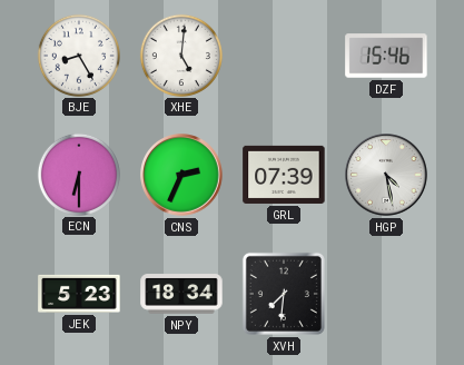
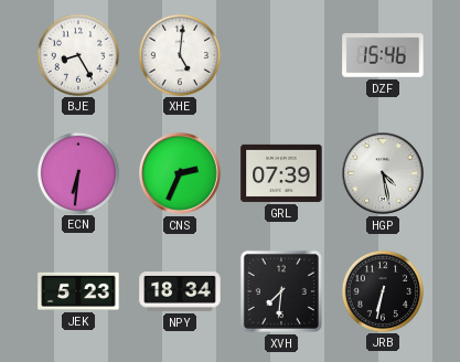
ECN: 6:30 -> 6:31
JRB: none -> 6:32
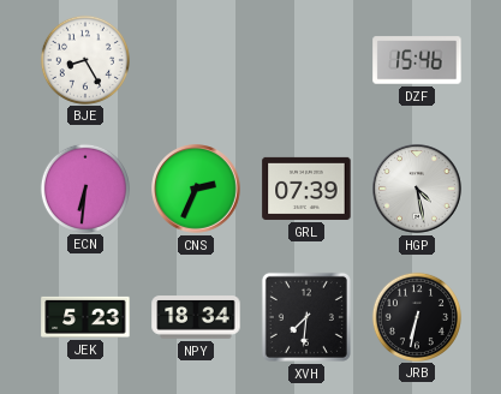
XHE: 5:01 -> none
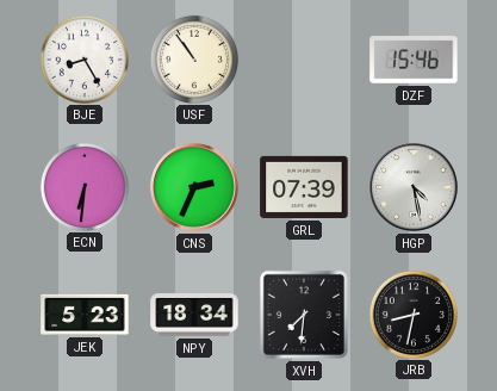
USF: none -> 10:54
JRB: 6:32 -> 8:32
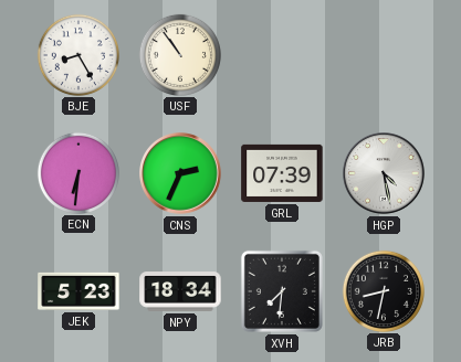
DZF: 15:46 -> none
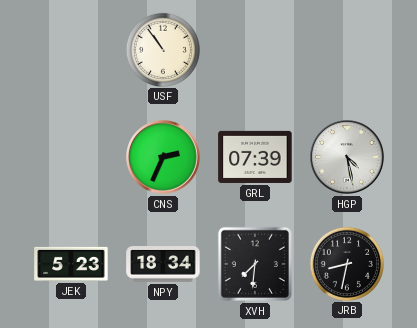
BJE: 8:25 -> none
ECN: 6:31 -> none
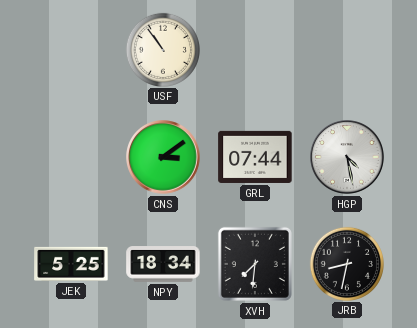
CNS: 2:34 -> 3:09
GRL: 07:39 -> 07:44
JEK: 5:23 -> 5:25
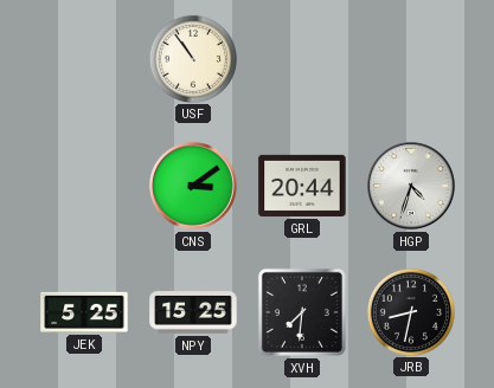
GRL: 07:44 -> 20:44
HGP: 4:28 -> 4:33
NPY: 18:34 -> 15:25
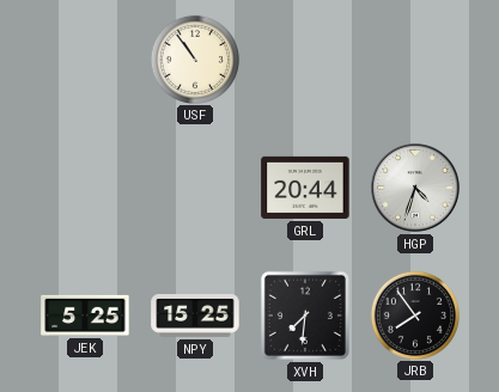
CNS: 3:09 -> none
JRB: 8:32 -> 7:54
